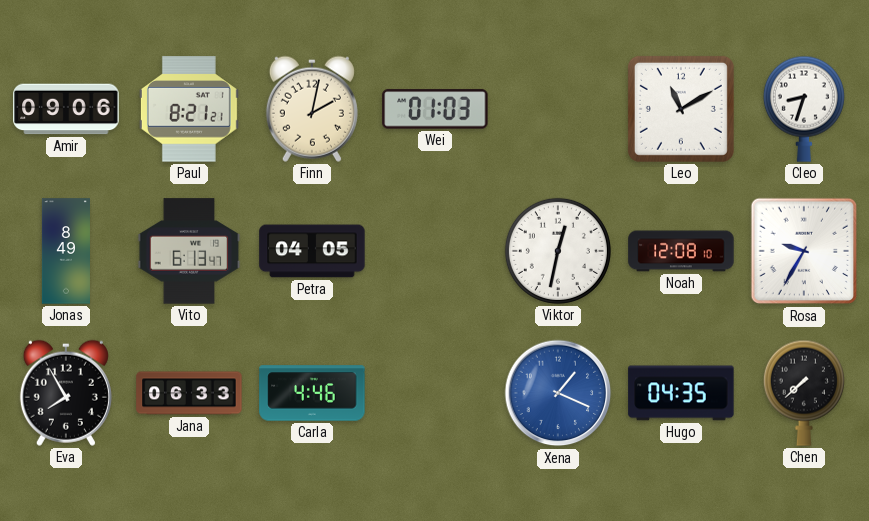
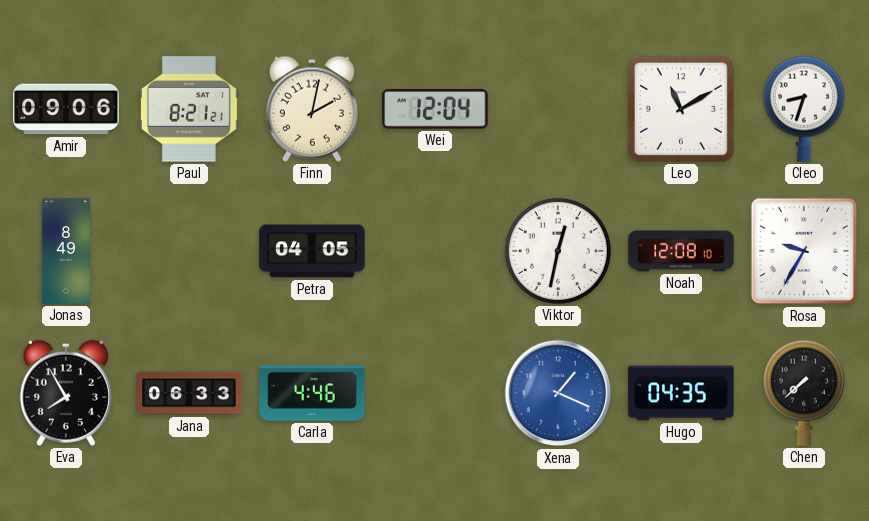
Wei: 01:03 -> 12:04
Vito: 6:13 -> none
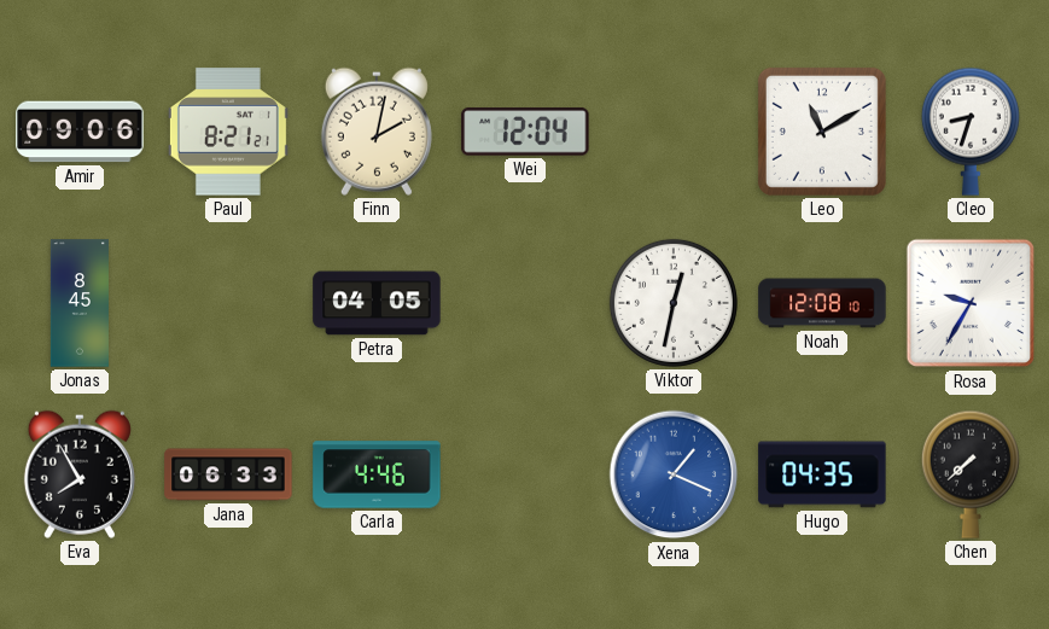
Jonas: 8:49 -> 8:45
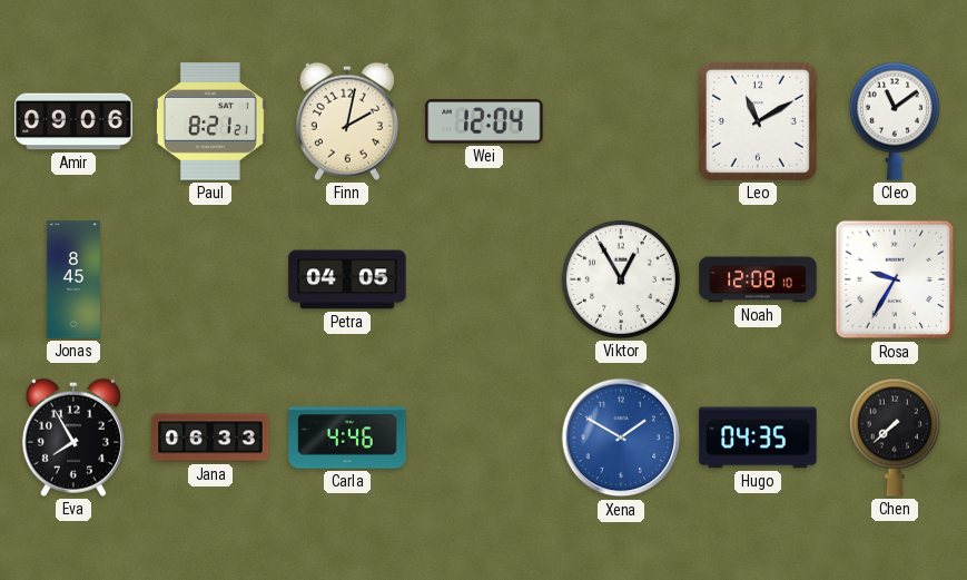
Cleo: 8:33 -> 11:09
Viktor: 12:32 -> 12:55
Xena: 1:19 -> 1:50
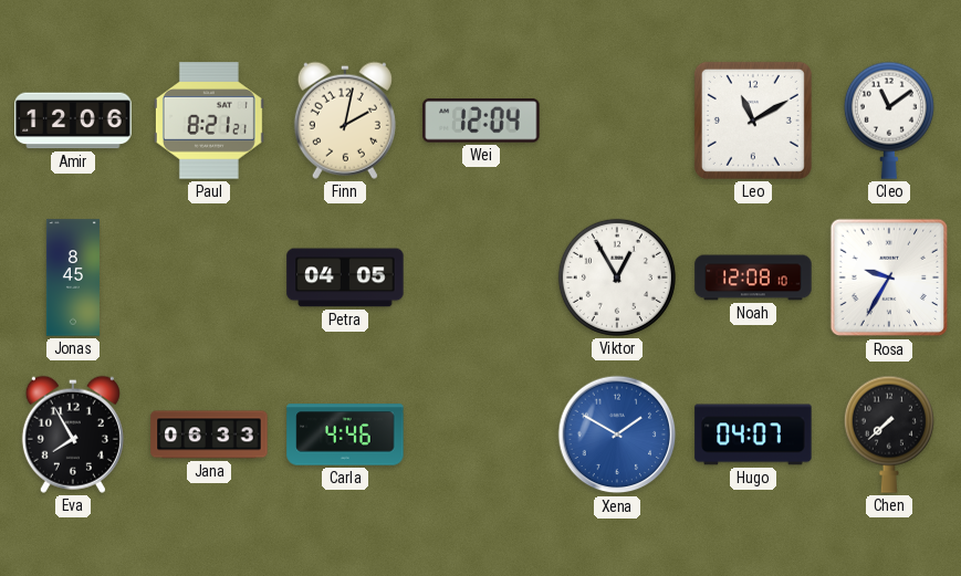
Amir: 09:06 -> 12:06
Hugo: 04:35 -> 04:07
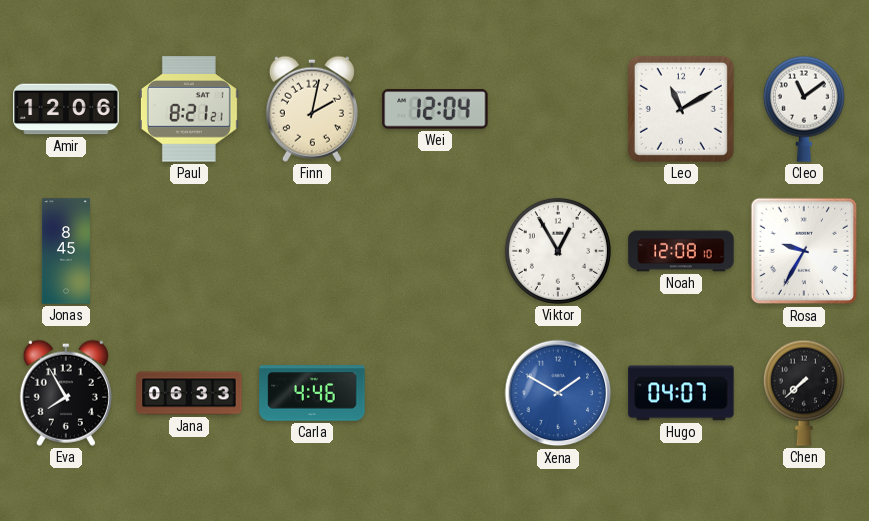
Petra: 04:05 -> none
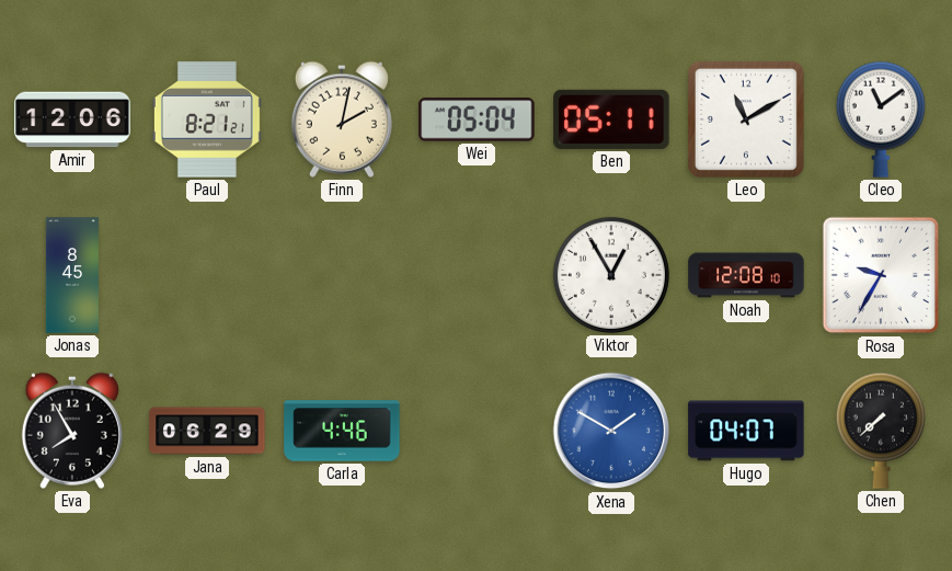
Wei: 12:04 -> 05:04
Ben: none -> 05:11
Jana: 06:33 -> 06:29
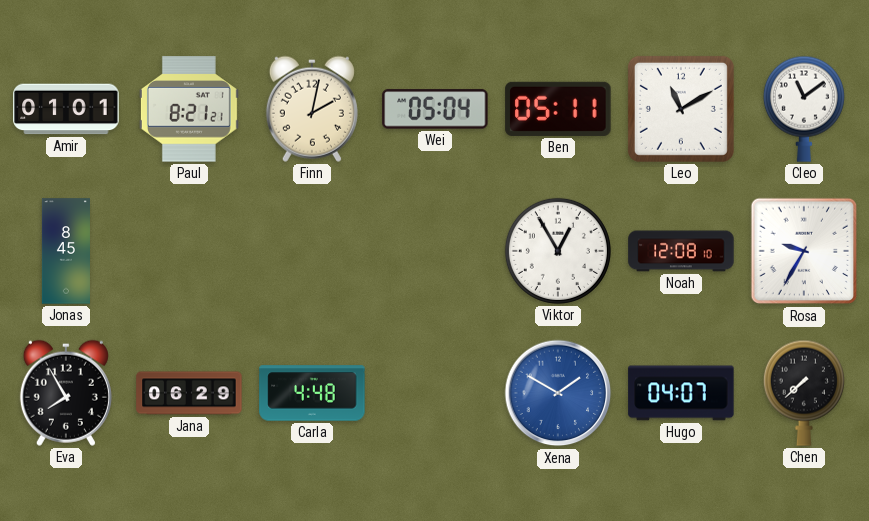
Amir: 12:06 -> 01:01
Carla: 4:46 -> 4:48
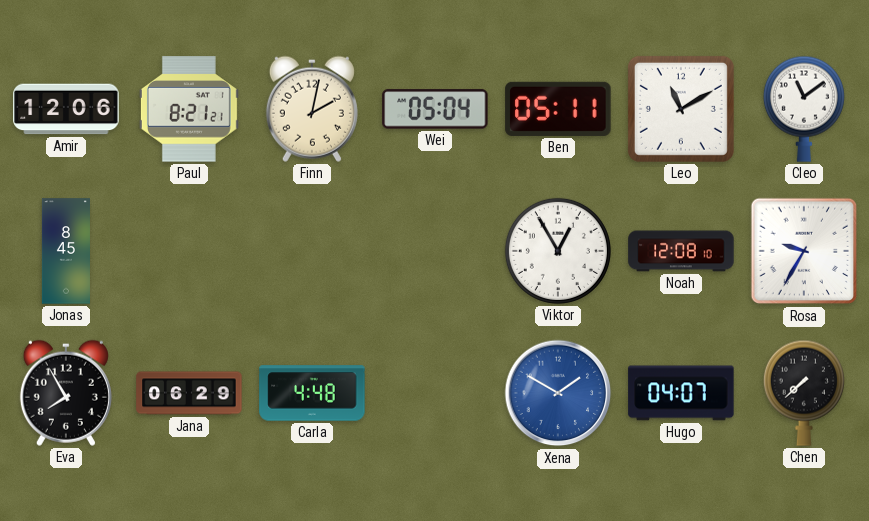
Amir: 01:01 -> 12:06
